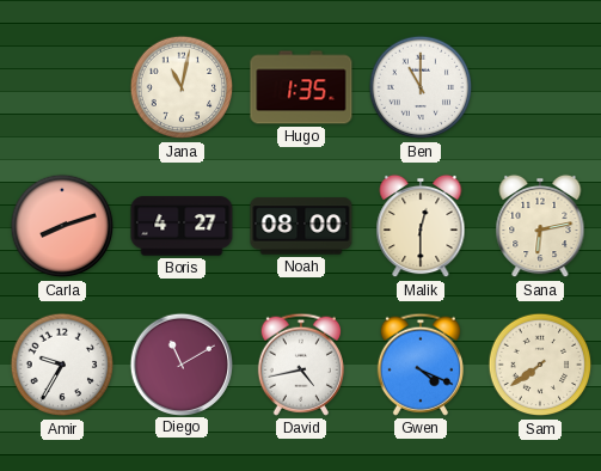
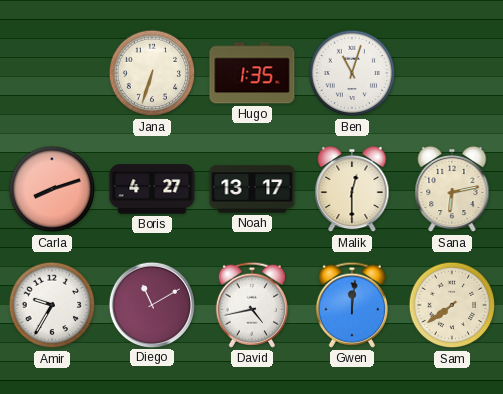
Jana: 11:02 -> 6:33
Ben: 11:00 -> 11:03
Noah: 08:00 -> 13:17
Gwen: 4:19 -> 12:01
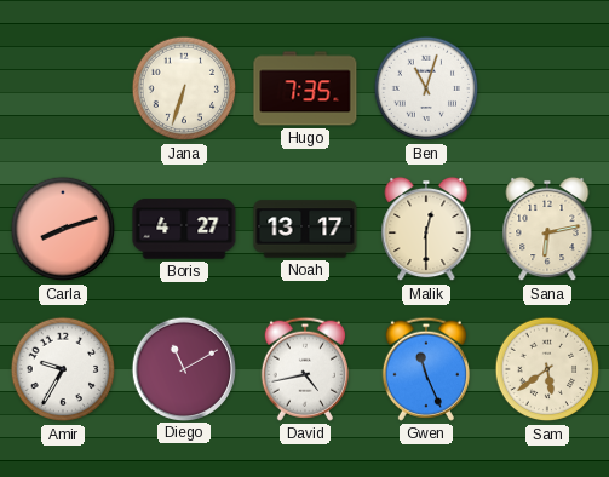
Hugo: 1:35 -> 7:35
Gwen: 12:01 -> 11:26
Sam: 7:39 -> 5:39
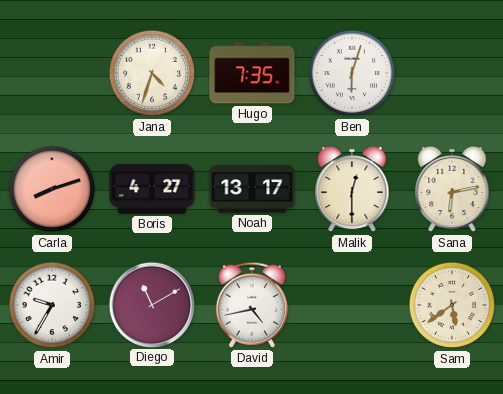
Jana: 6:33 -> 4:33
Ben: 11:03 -> 6:03
Gwen: 11:26 -> none
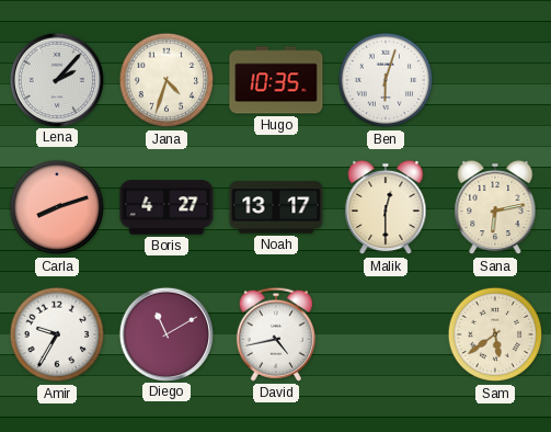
Lena: none -> 2:07
Hugo: 7:35 -> 10:35
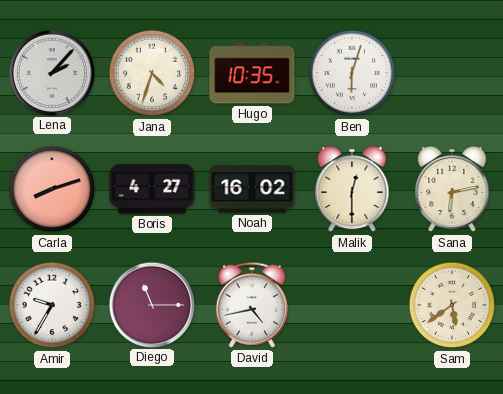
Noah: 13:17 -> 16:02
Diego: 11:10 -> 11:15
